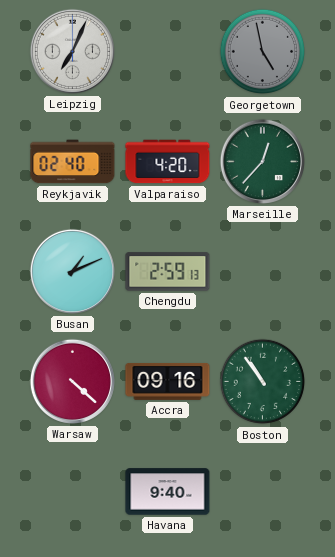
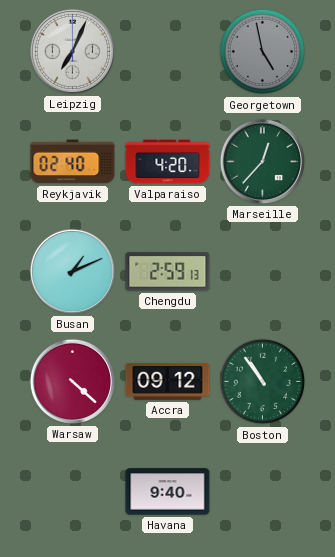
Accra: 09:16 -> 09:12
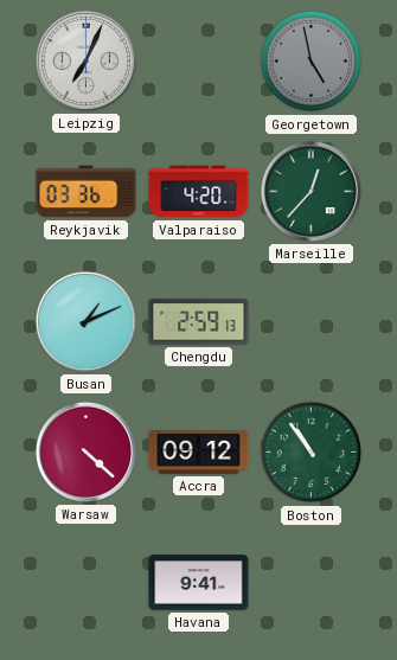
Reykjavik: 02:40 -> 03:36
Havana: 9:40 -> 9:41
